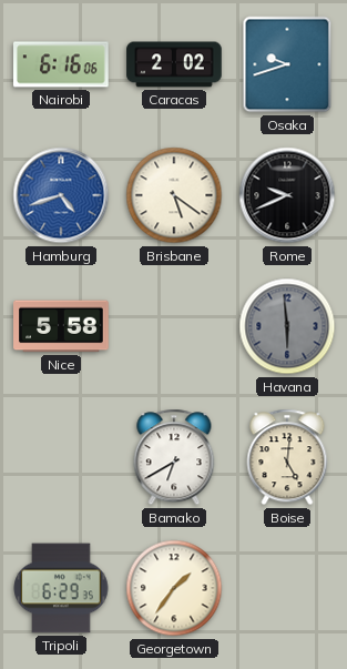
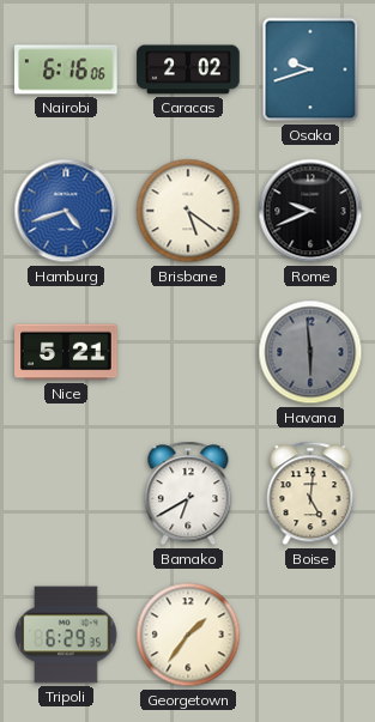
Nice: 5:58 -> 5:21
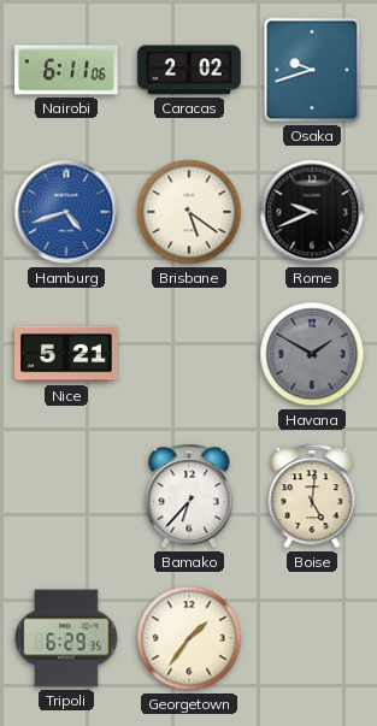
Nairobi: 6:16 -> 6:11
Havana: 5:59 -> 1:50
Bamako: 6:40 -> 6:37
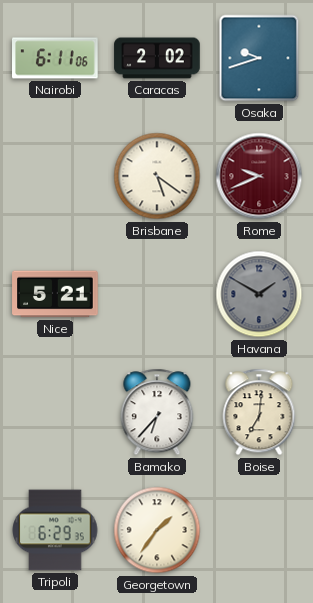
Hamburg: 4:42 -> none
Rome dial: black -> burgundy
Boise: 5:01 -> 7:01
